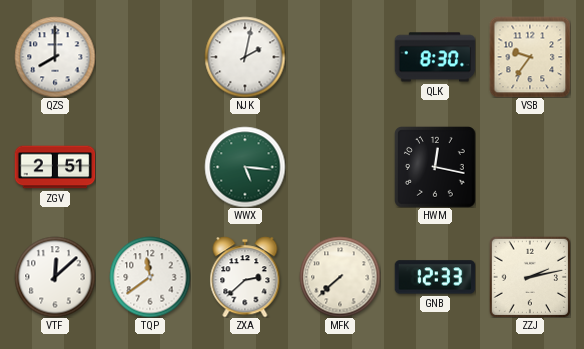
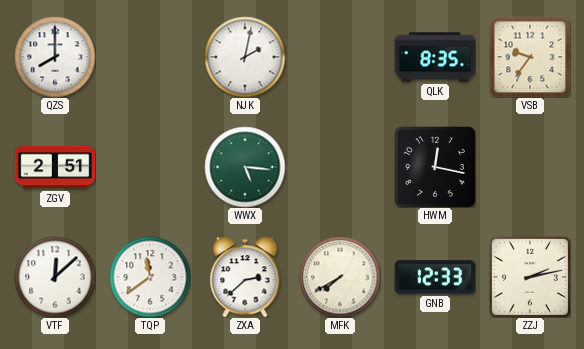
QLK: 8:30 -> 8:35
MFK: 7:38 -> 7:40
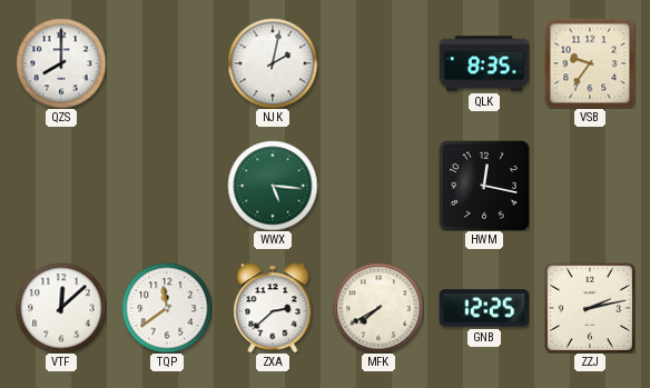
ZGV: 2:51 -> none
GNB: 12:33 -> 12:25
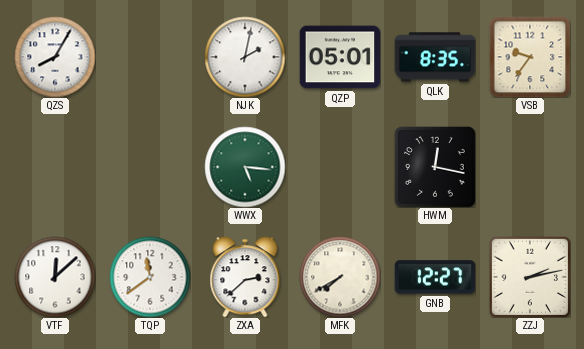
QZS: 8:00 -> 8:05
QZP: none -> 05:01
GNB: 12:25 -> 12:27
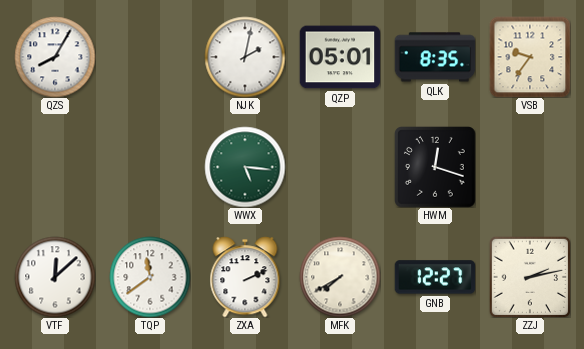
HWM: 12:17 -> 12:18
ZXA: 2:38 -> 2:11
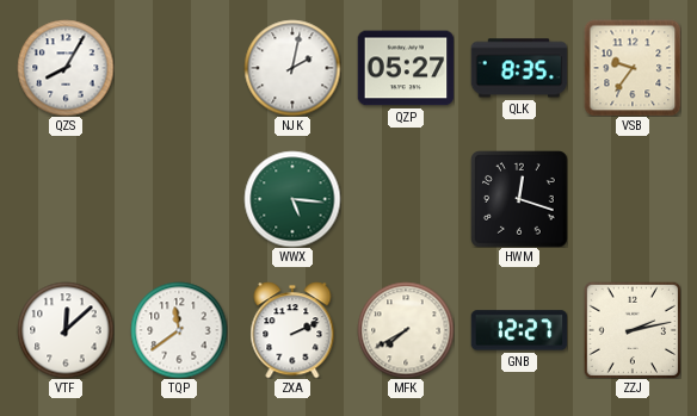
QZP: 05:01 -> 05:27
